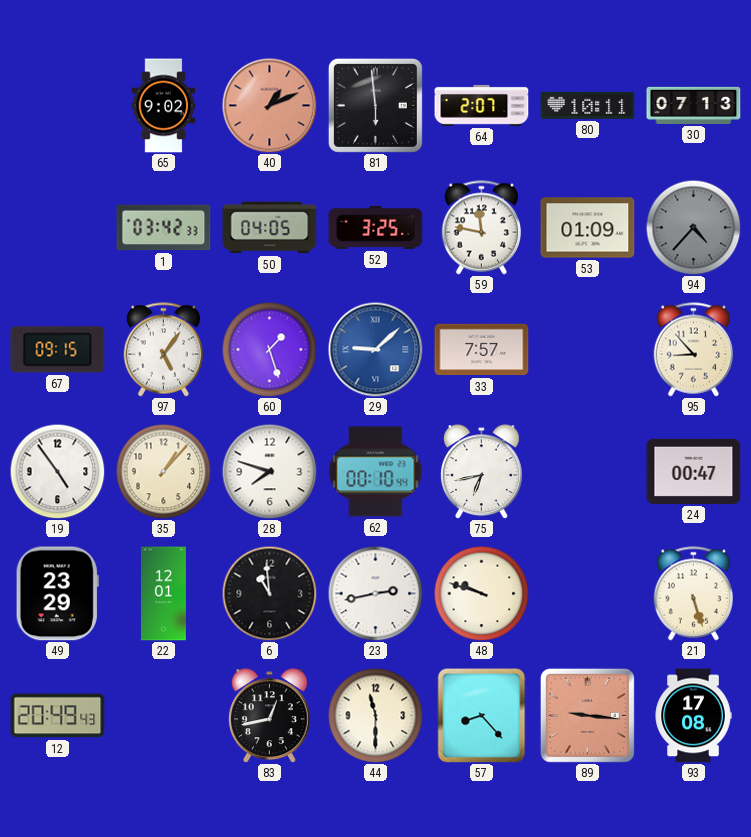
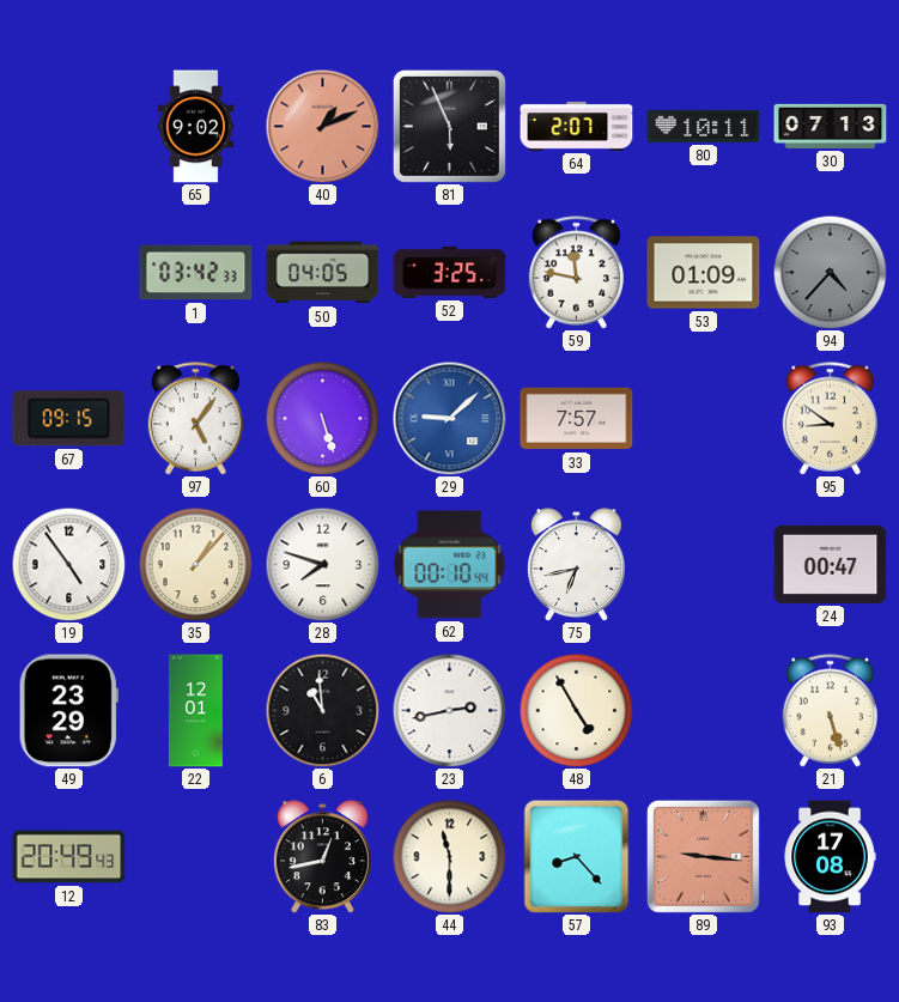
81: 5:59 -> 5:56
60: 1:27 -> 5:27
95: 8:53 -> 8:51
48: 9:48 -> 4:55
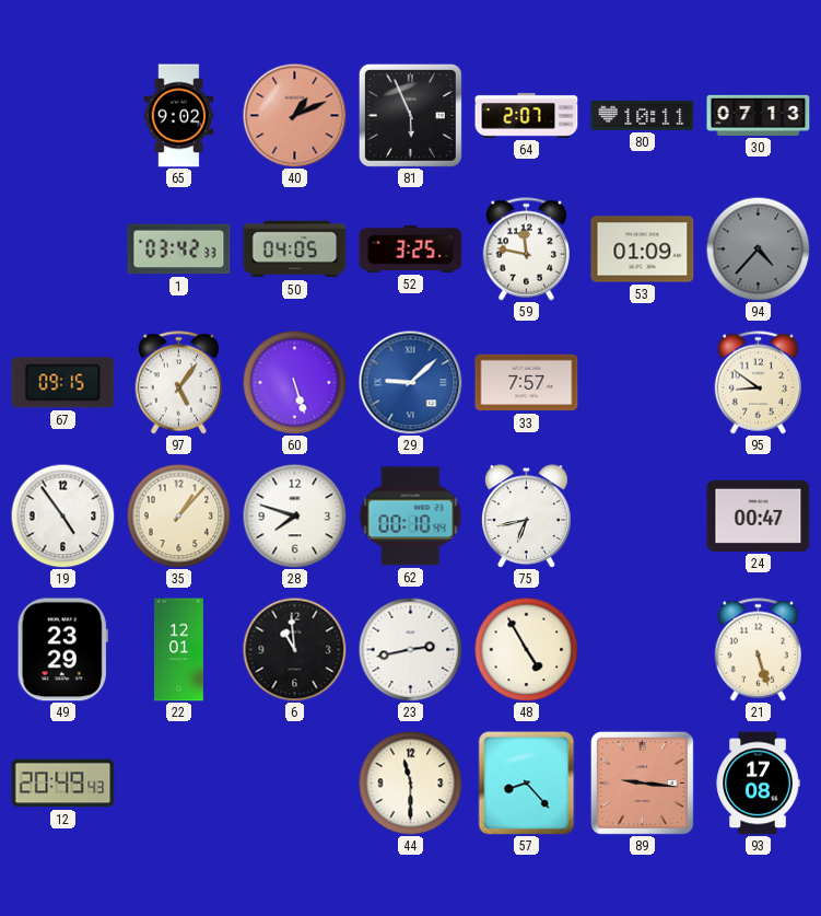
83: 12:43 -> none
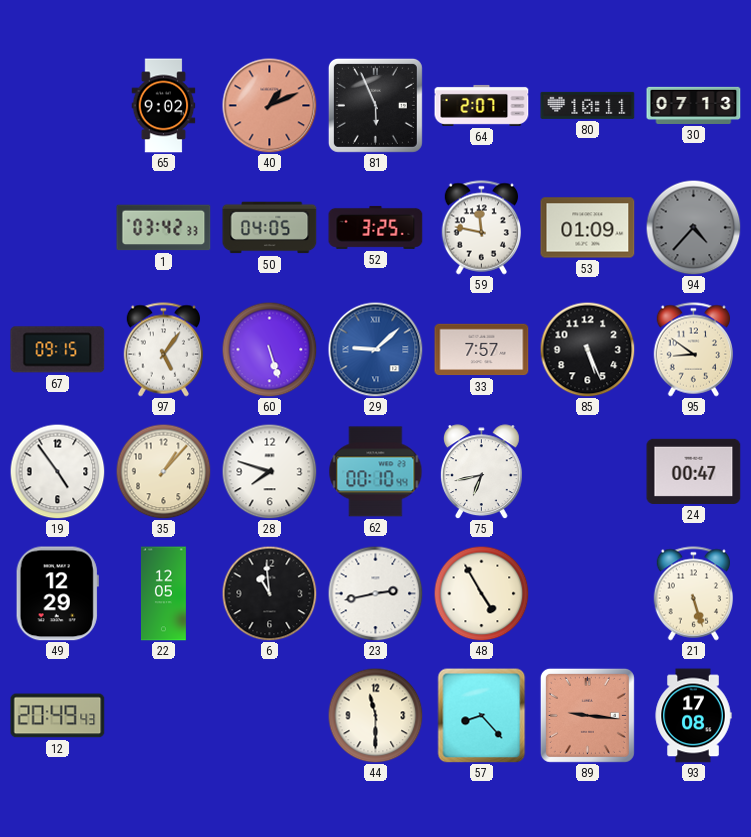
85: none -> 5:26
49: 23:29 -> 12:29
22: 12:01 -> 12:05
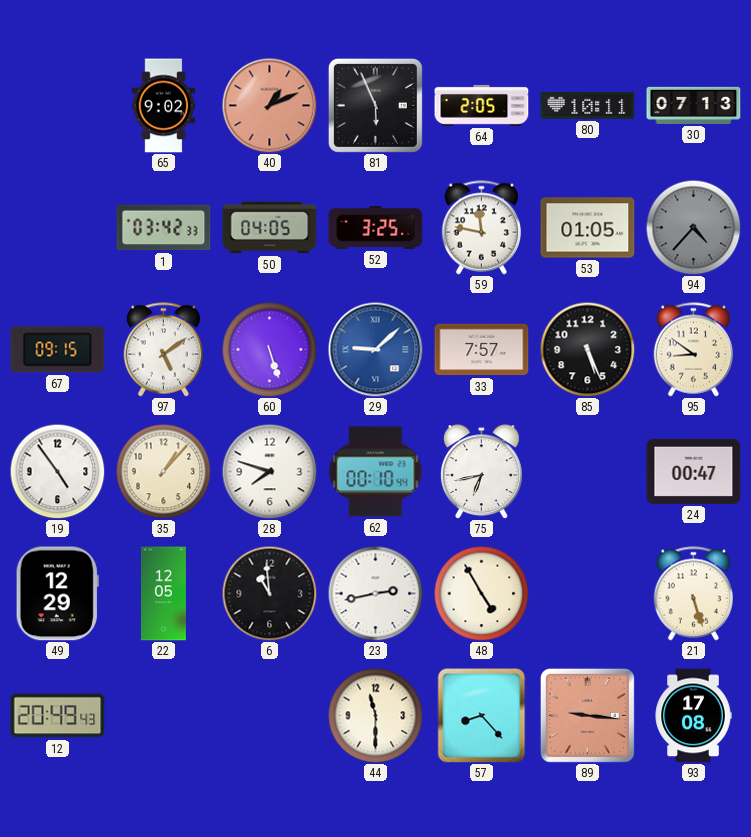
64: 2:07 -> 2:05
53: 01:09 -> 01:05
97: 5:06 -> 5:09
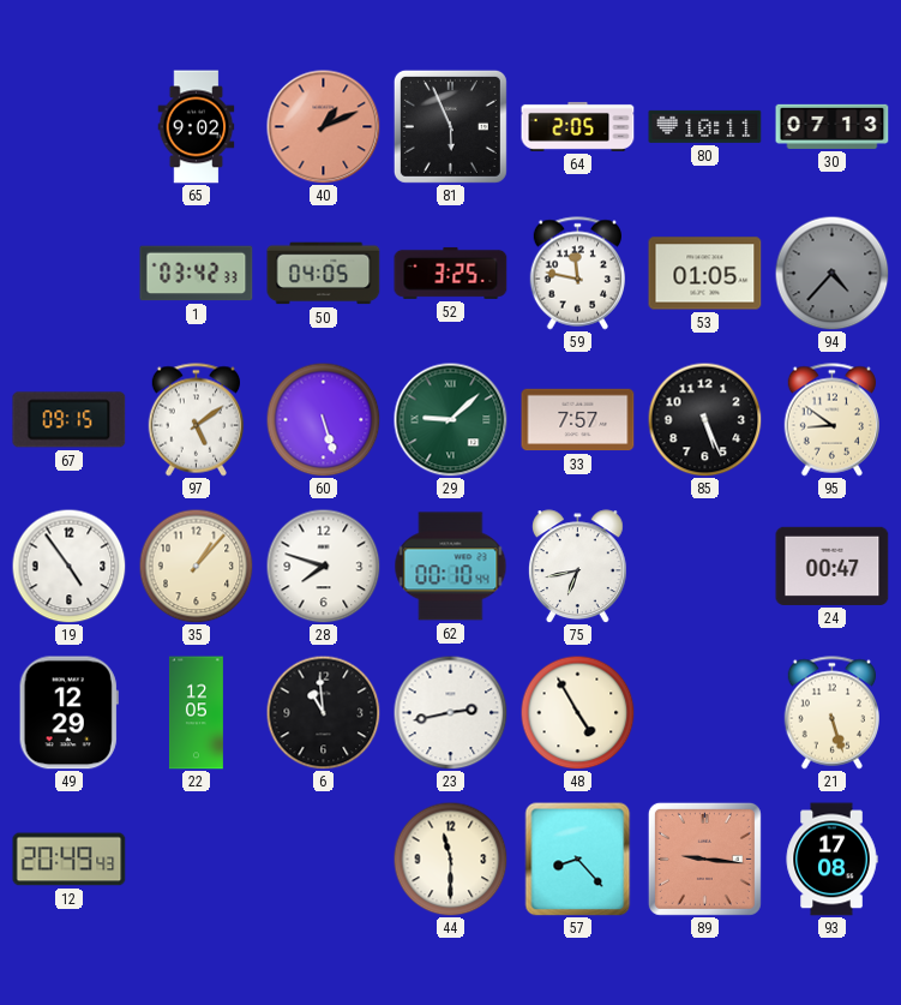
29 dial: blue -> green
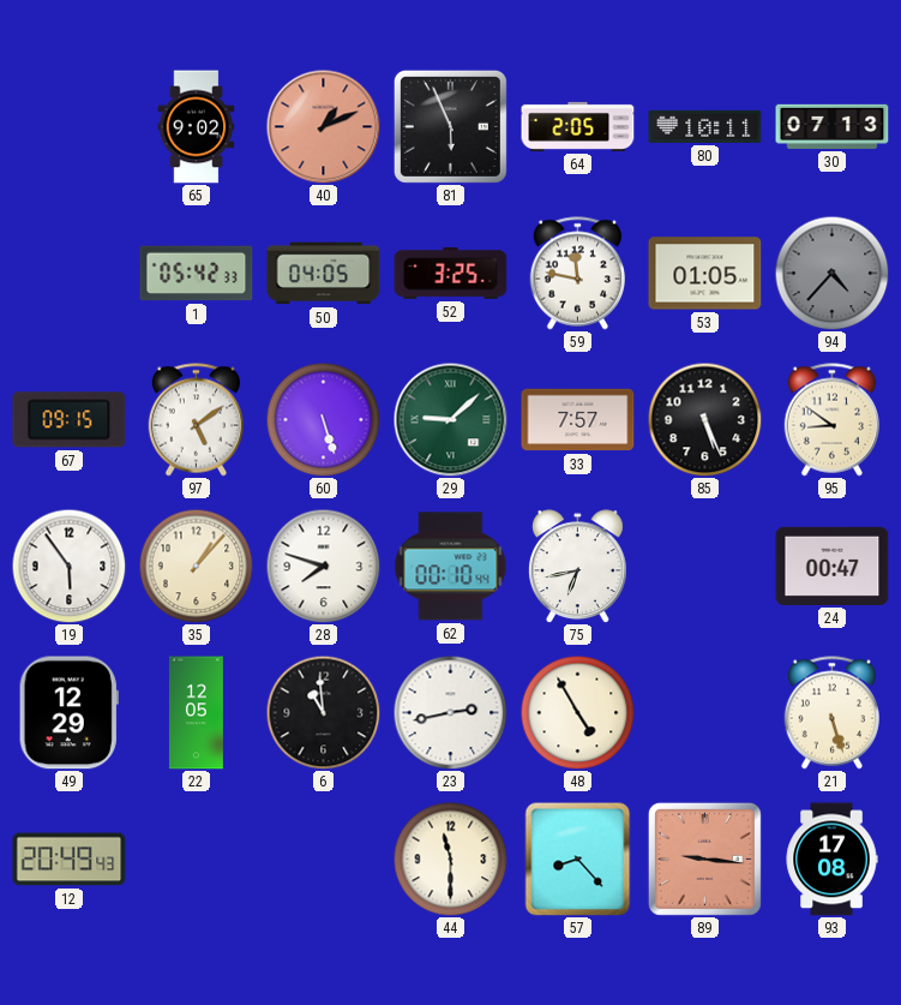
1: 03:42 -> 05:42
19: 4:54 -> 5:54
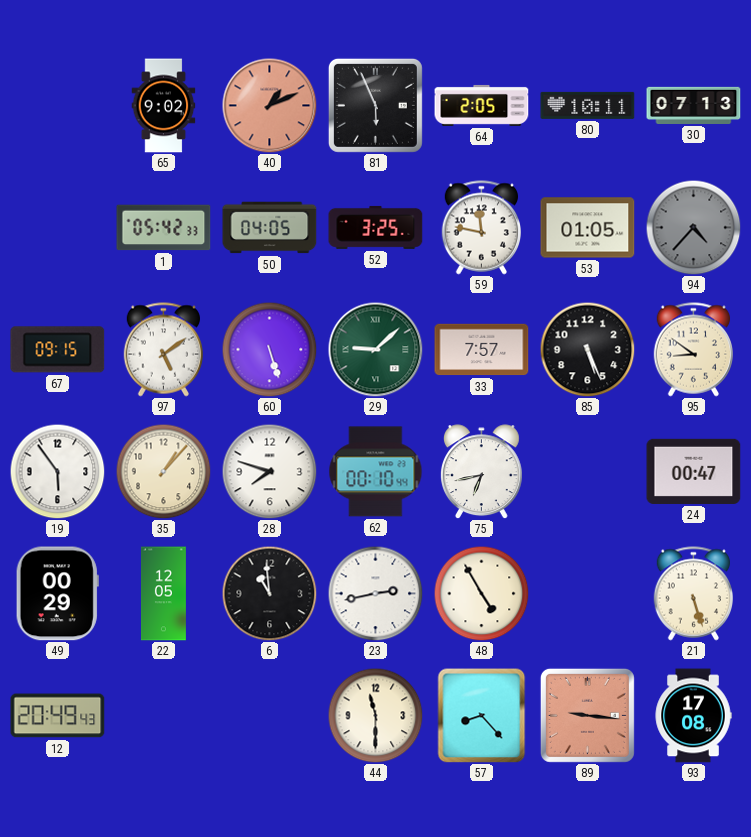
49: 12:29 -> 00:29
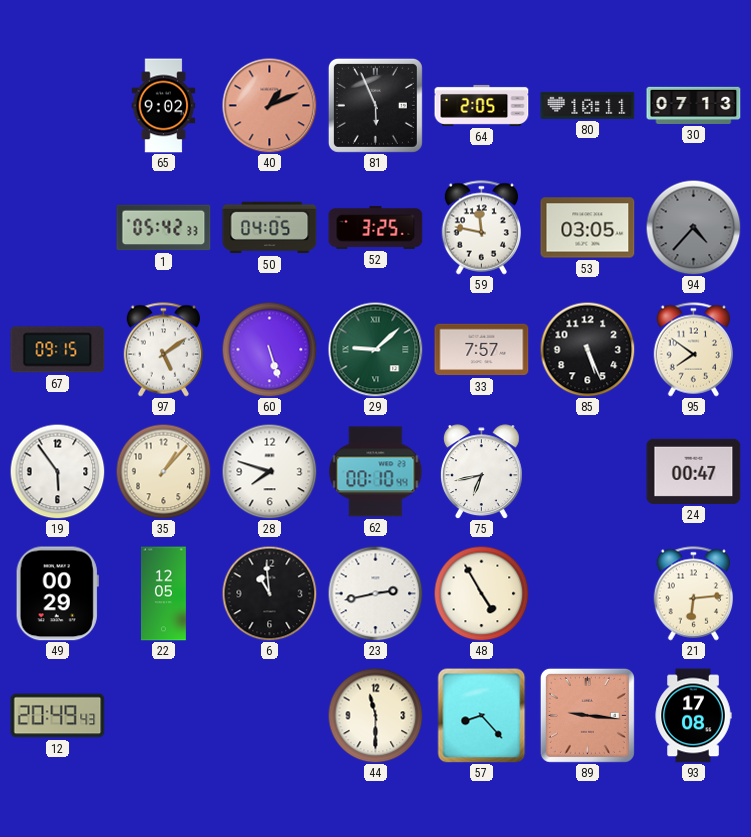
53: 01:05 -> 03:05
95: 8:51 -> 7:51
21: 5:27 -> 6:14
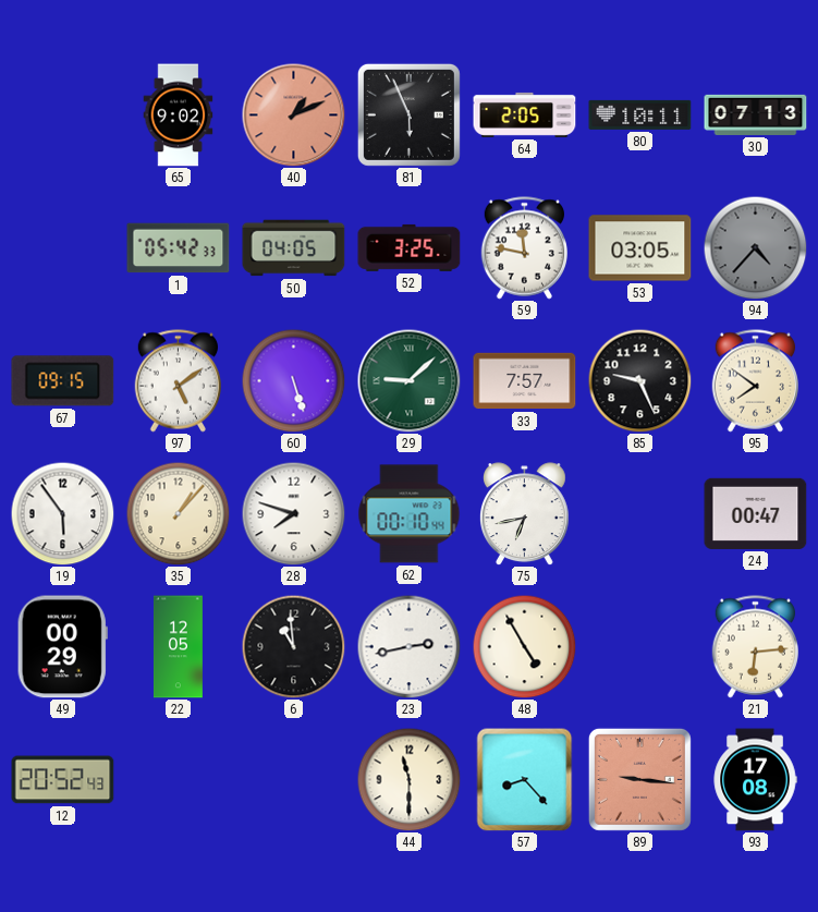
85: 5:26 -> 9:26
12: 20:49 -> 20:52
